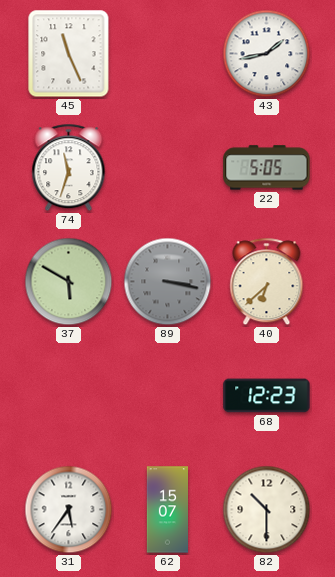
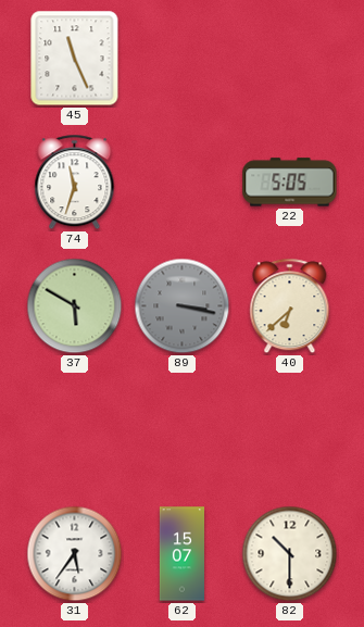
43: 1:43 -> none
68: 12:23 -> none
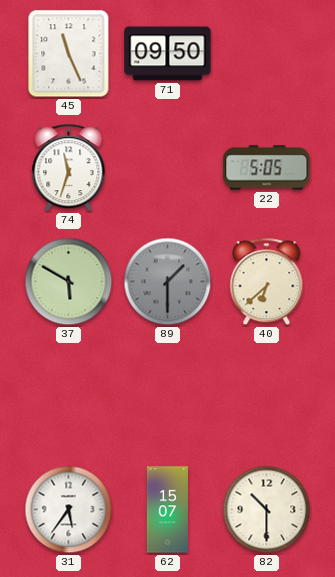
71: none -> 09:50
89: 3:17 -> 1:30
